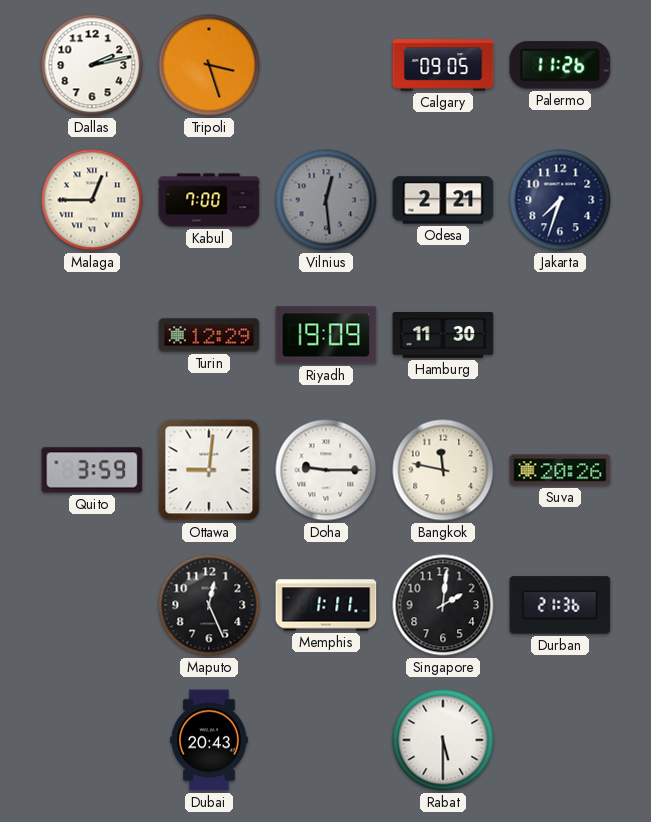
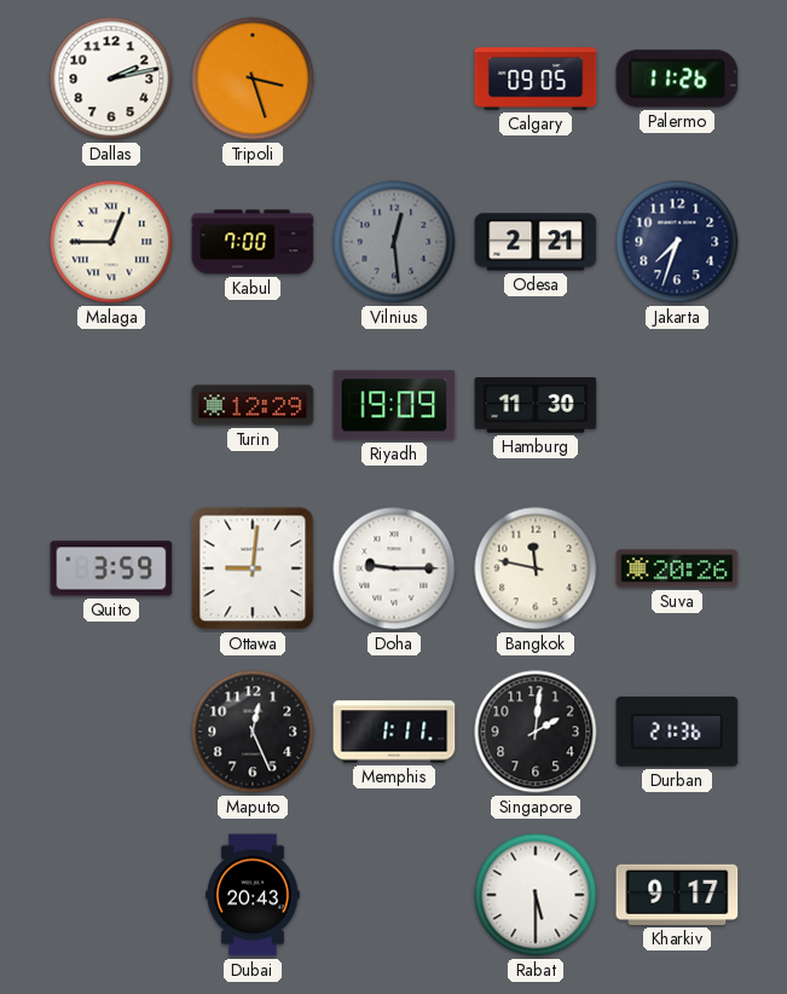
Kharkiv: none -> 9:17
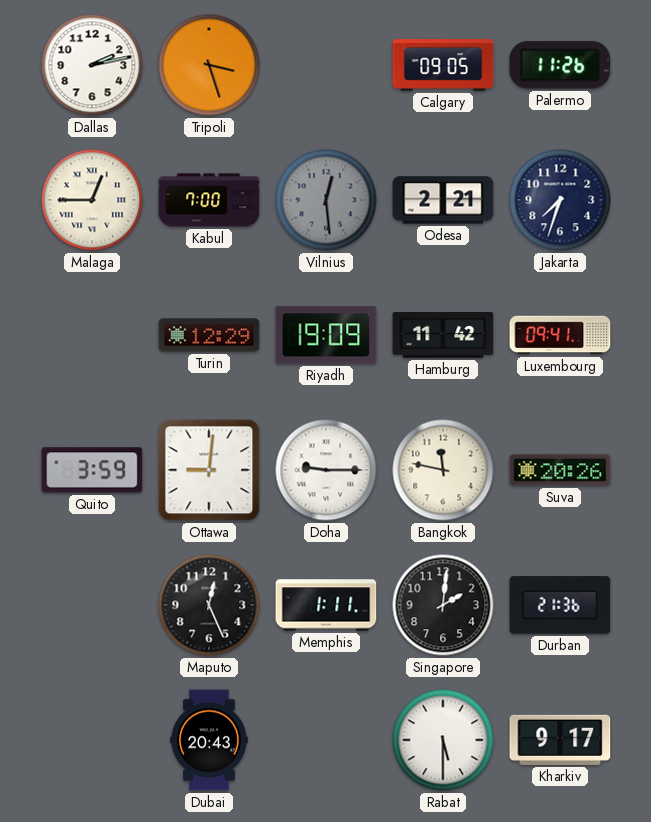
Hamburg: 11:30 -> 11:42
Luxembourg: none -> 09:41
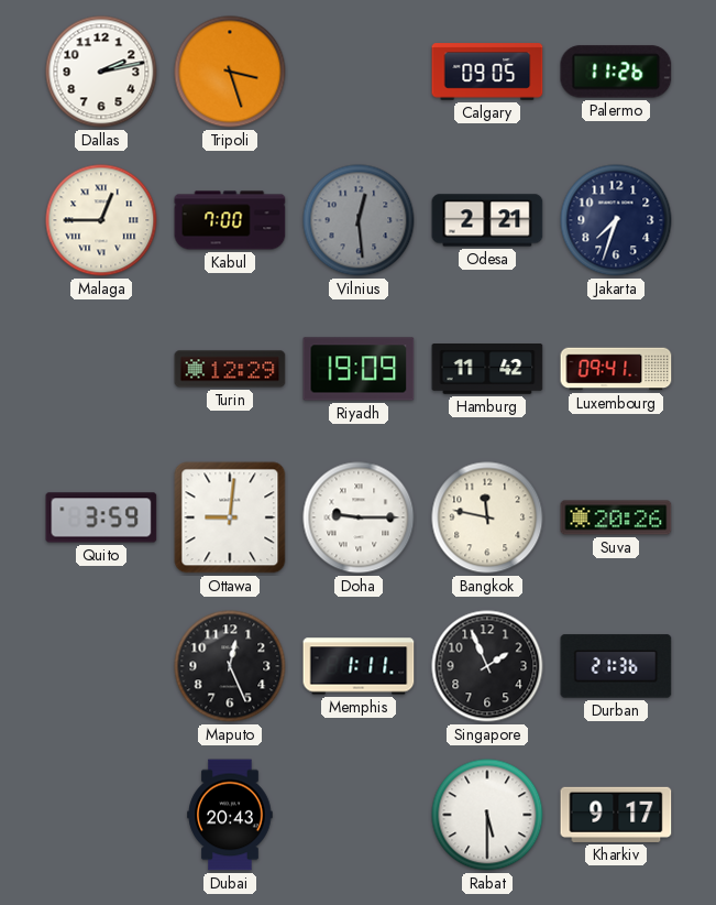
Singapore: 2:01 -> 1:56
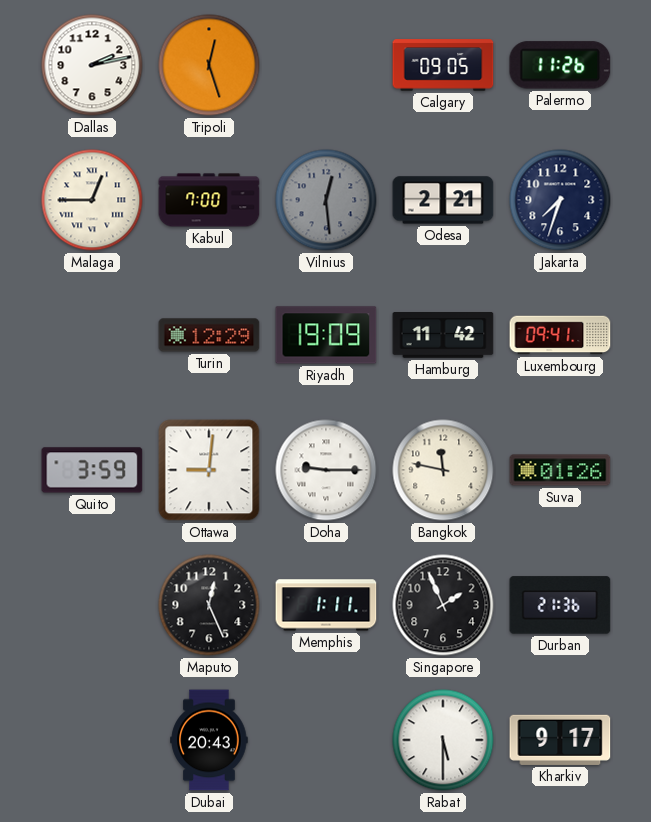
Tripoli: 3:27 -> 12:27
Suva: 20:26 -> 01:26
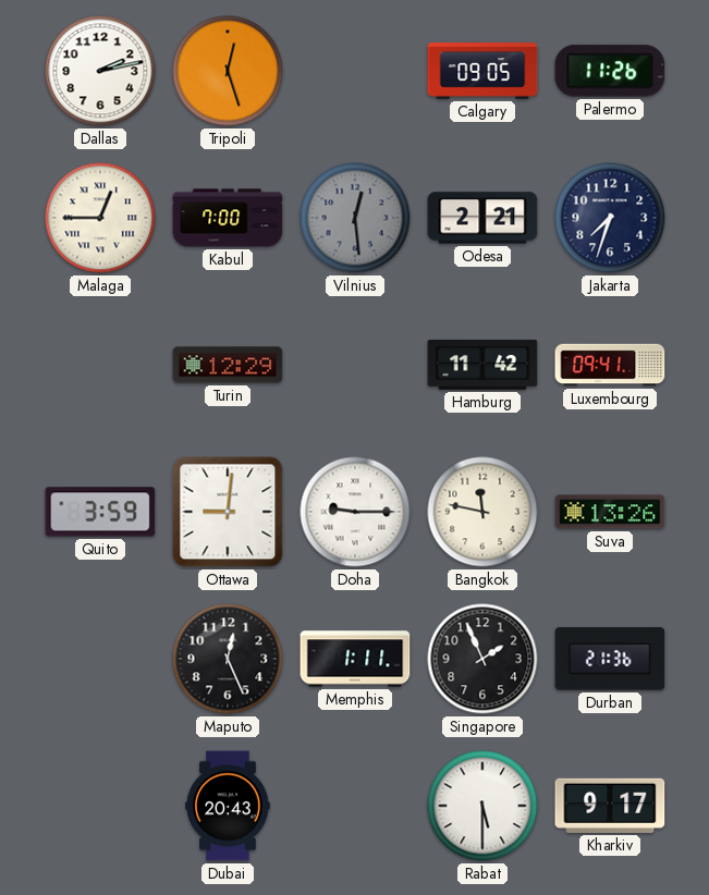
Riyadh: 19:09 -> none
Suva: 01:26 -> 13:26
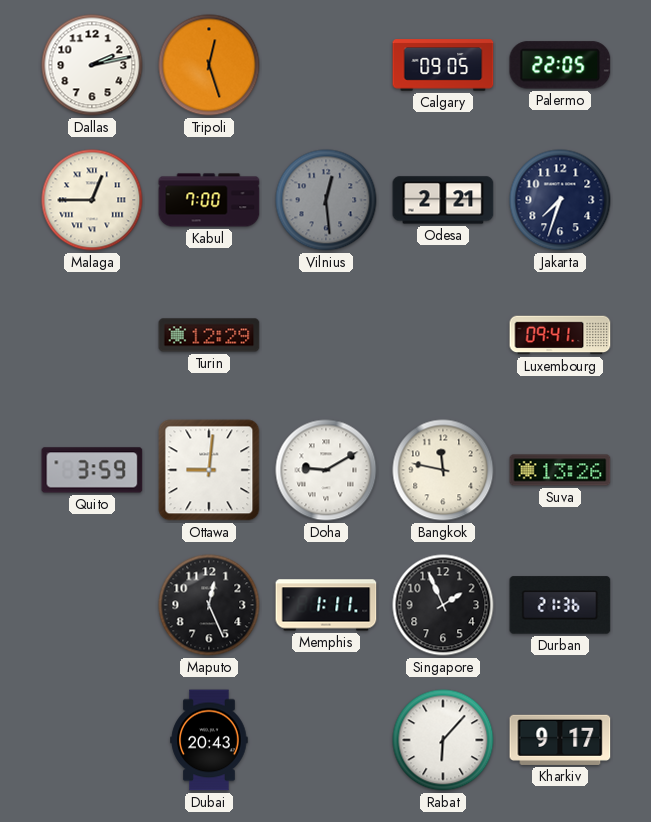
Palermo: 11:26 -> 22:05
Hamburg: 11:42 -> none
Doha: 9:15 -> 9:10
Rabat: 5:30 -> 6:07
